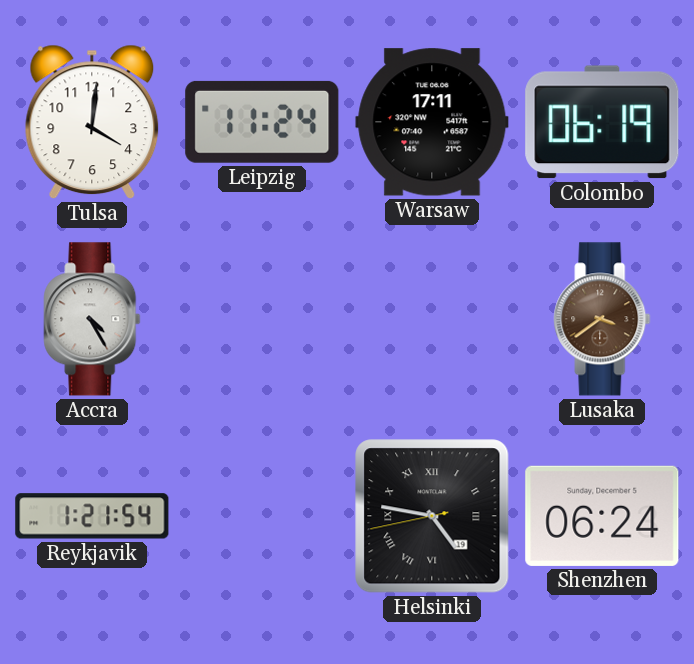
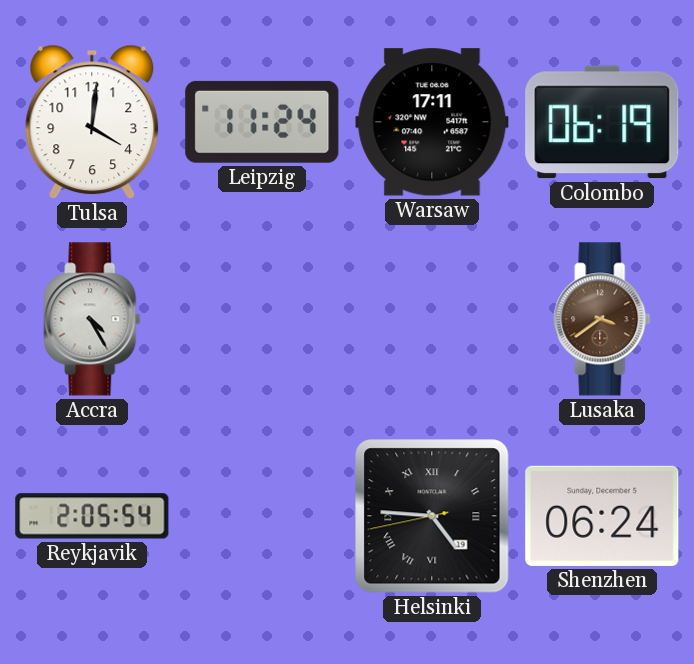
Reykjavik: 1:21 -> 2:05
Helsinki: 4:46 -> 4:45
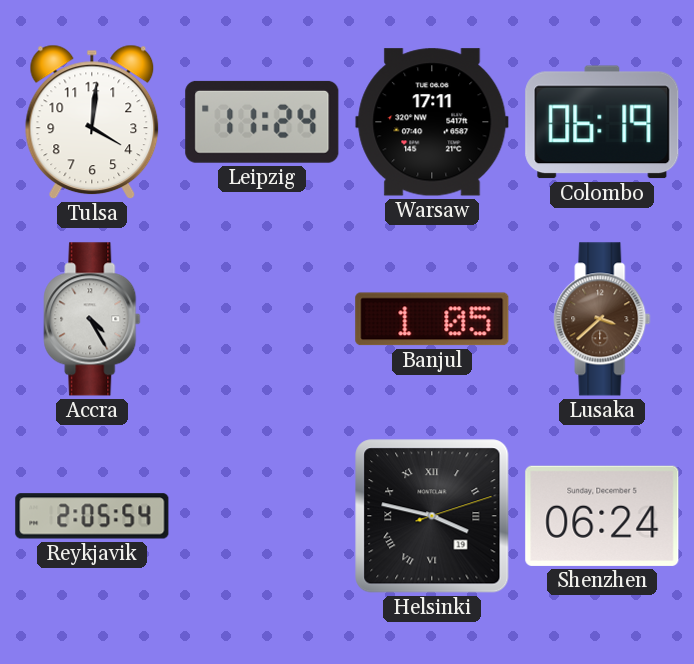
Banjul: none -> 1:05
Lusaka: 3:39 -> 3:38
Helsinki: 4:45 -> 3:47
